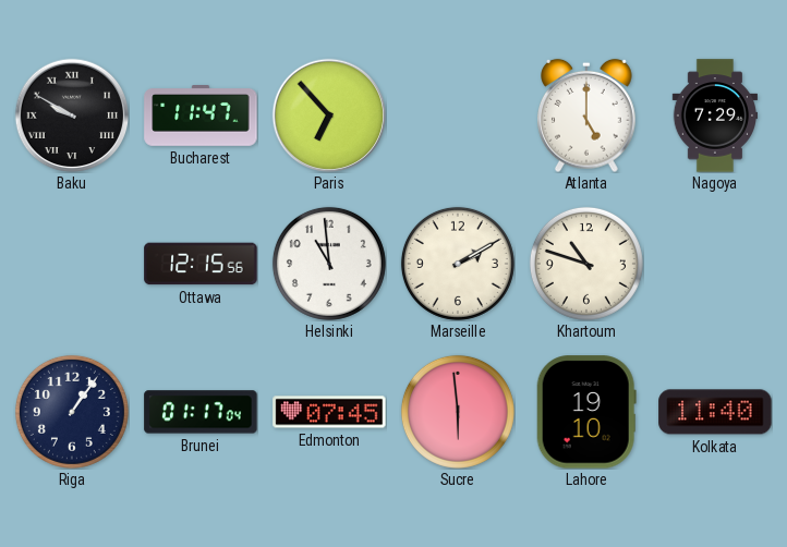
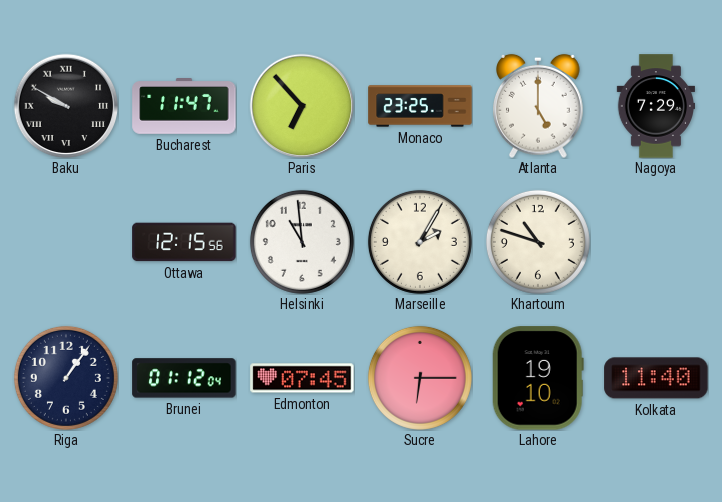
Monaco: none -> 23:25
Marseille: 2:10 -> 2:05
Brunei: 01:17 -> 01:12
Sucre: 5:59 -> 6:15
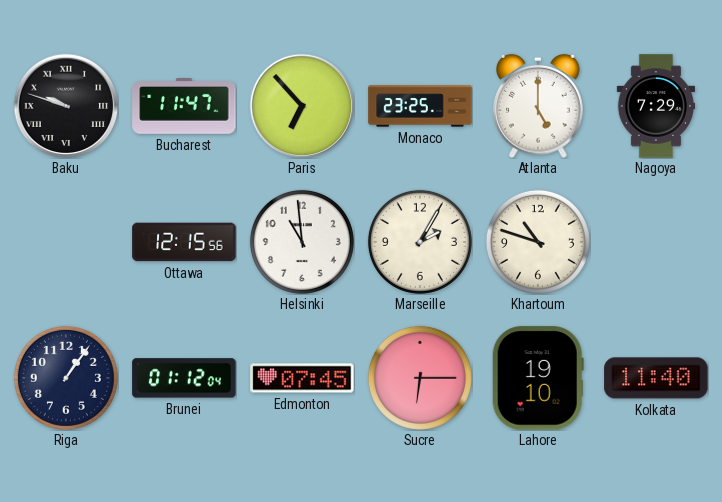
Baku: 9:50 -> 9:48
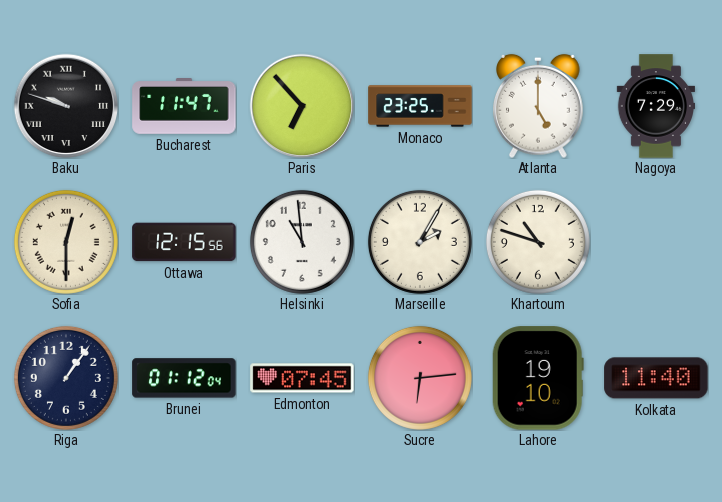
Sofia: none -> 12:30
Sucre: 6:15 -> 6:14
